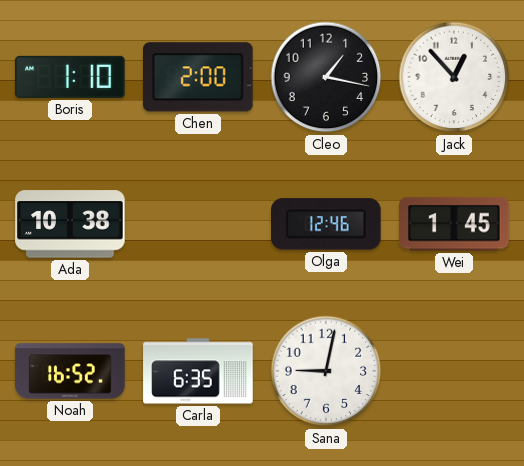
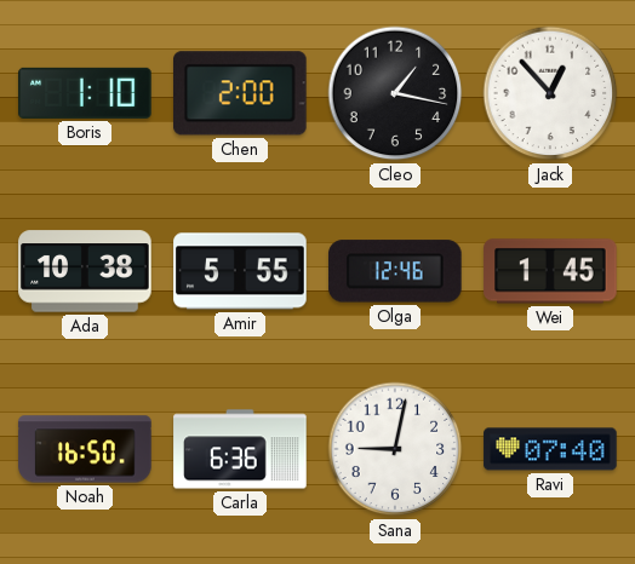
Amir: none -> 5:55
Noah: 16:52 -> 16:50
Carla: 6:35 -> 6:36
Ravi: none -> 07:40
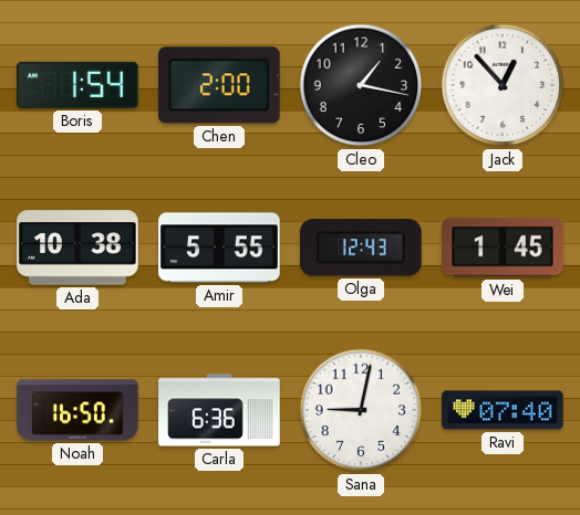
Boris: 1:10 -> 1:54
Olga: 12:46 -> 12:43
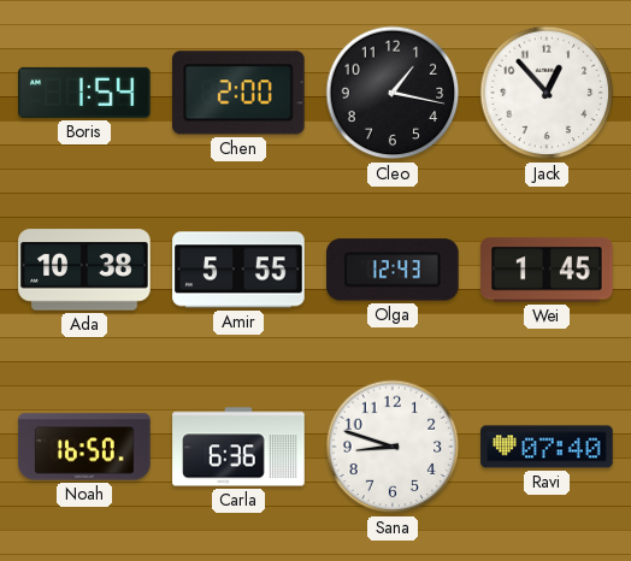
Sana: 9:02 -> 8:48
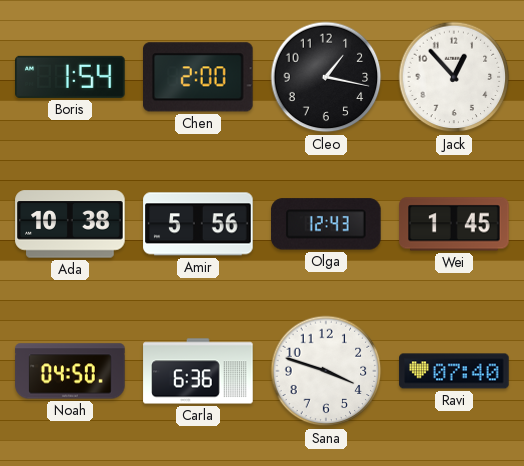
Amir: 5:55 -> 5:56
Noah: 16:50 -> 04:50
Sana: 8:48 -> 3:48
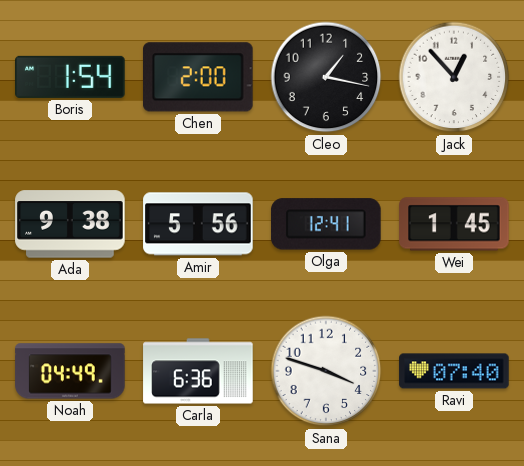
Ada: 10:38 -> 9:38
Olga: 12:43 -> 12:41
Noah: 04:50 -> 04:49
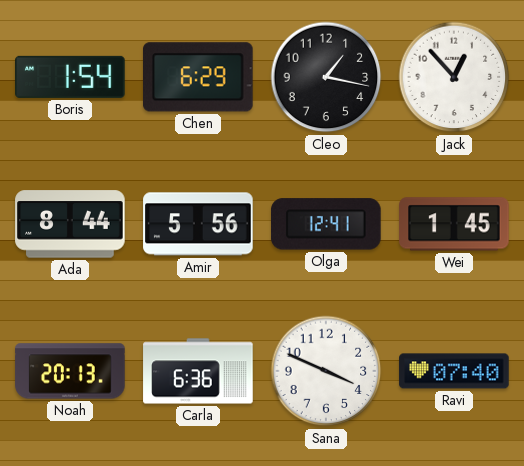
Chen: 2:00 -> 6:29
Ada: 9:38 -> 8:44
Noah: 04:49 -> 20:13
Sana: 3:48 -> 3:49
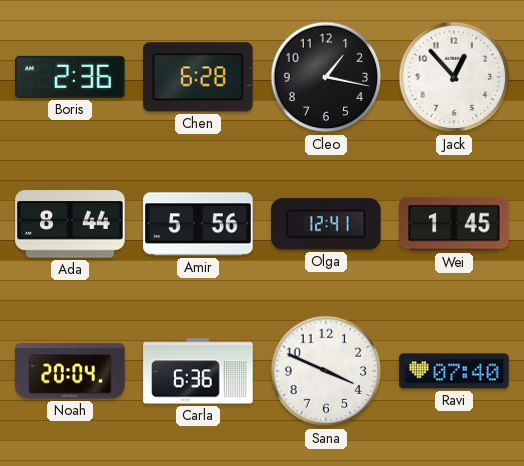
Boris: 1:54 -> 2:36
Chen: 6:29 -> 6:28
Noah: 20:13 -> 20:04
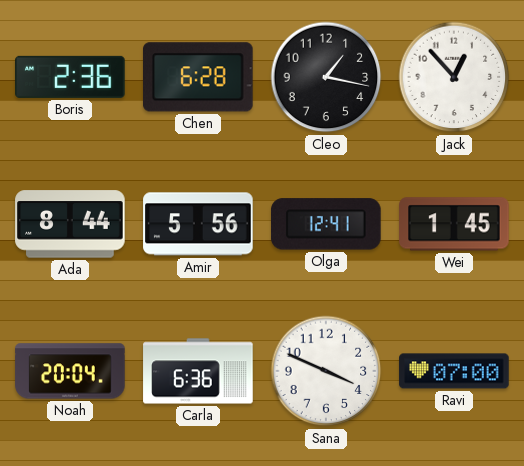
Ravi: 07:40 -> 07:00
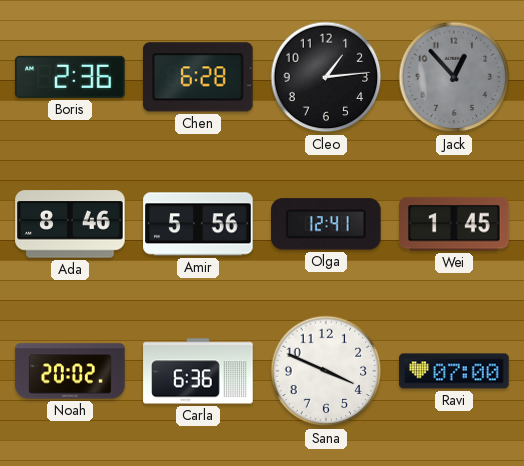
Cleo: 1:17 -> 1:14
Jack dial: white -> grey
Ada: 8:44 -> 8:46
Noah: 20:04 -> 20:02
